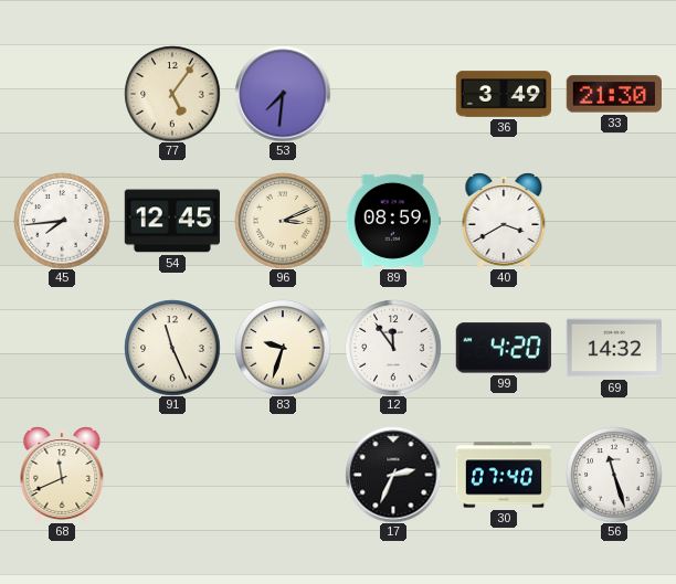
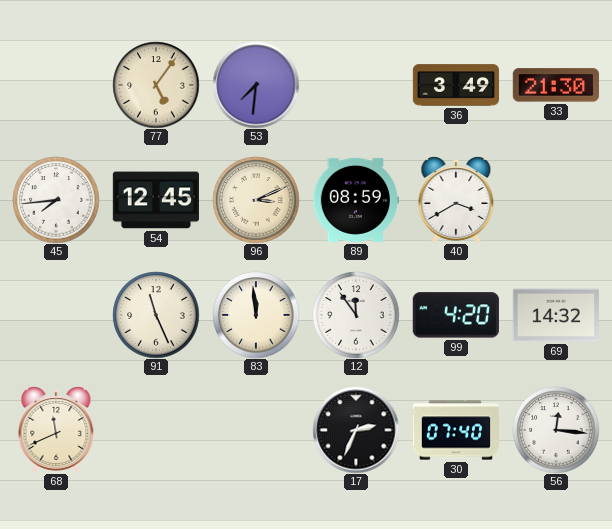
83: 9:33 -> 11:59
56: 11:27 -> 12:16
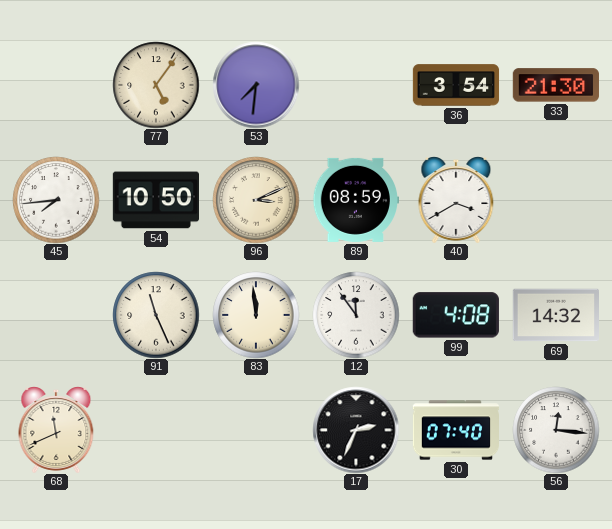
36: 3:49 -> 3:54
54: 12:45 -> 10:50
99: 4:20 -> 4:08
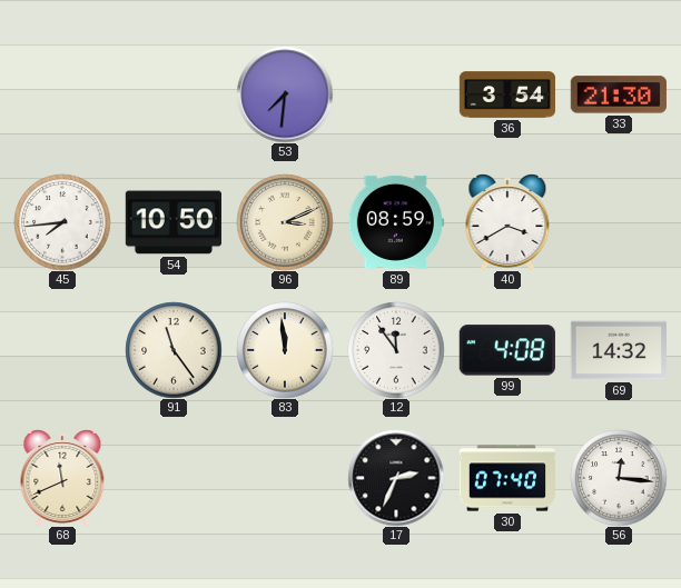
77: 5:06 -> none
91: 11:26 -> 11:24
